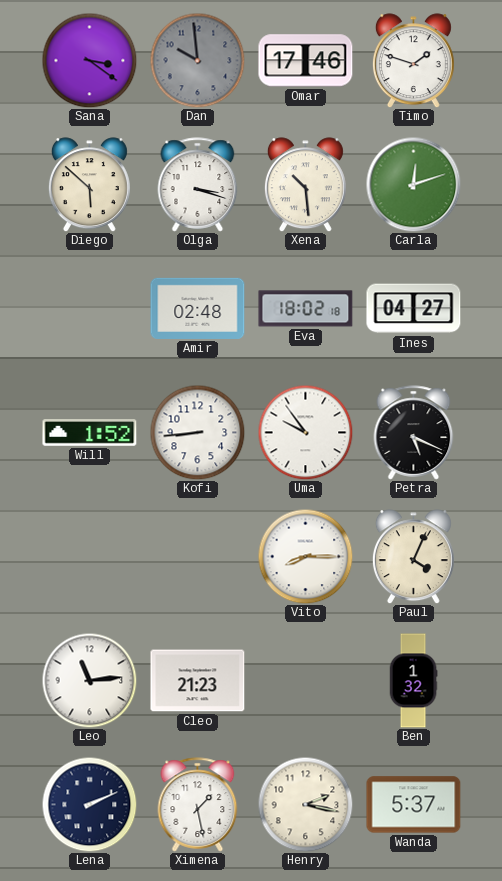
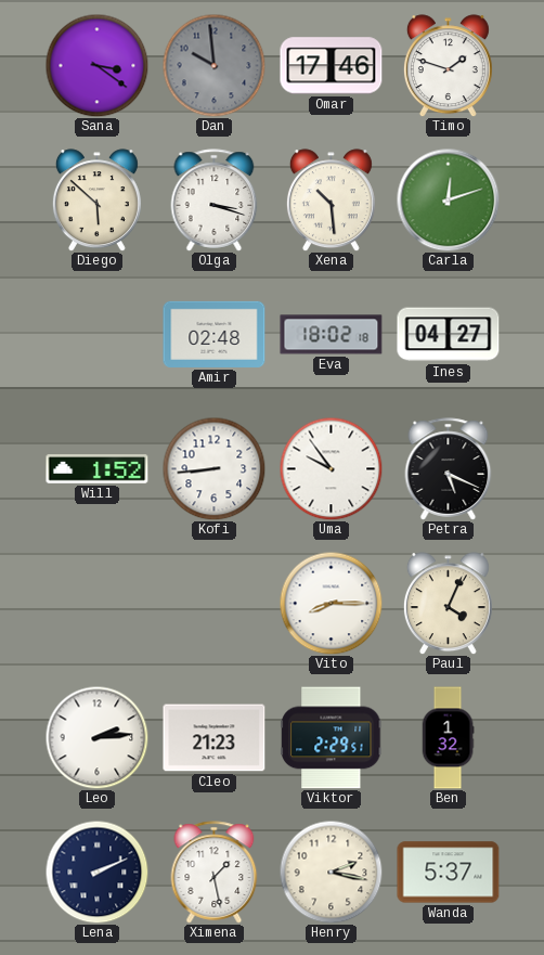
Leo: 11:14 -> 2:14
Viktor: none -> 2:29
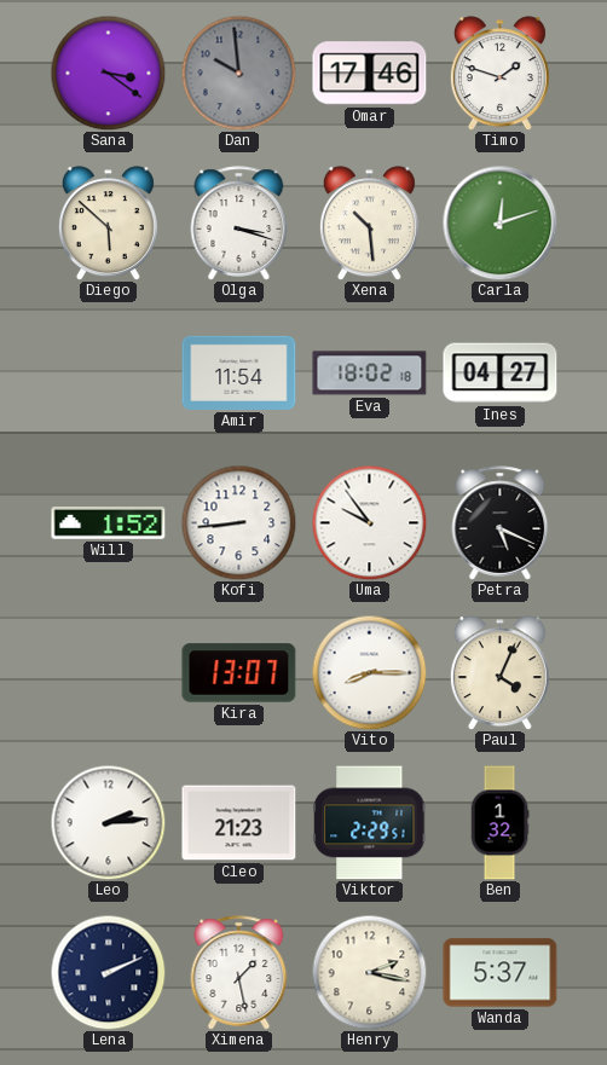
Amir: 02:48 -> 11:54
Kira: none -> 13:07
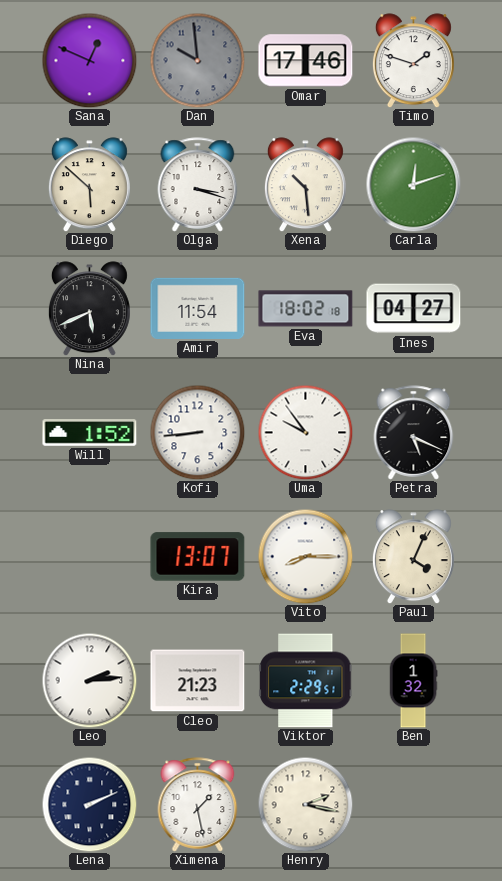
Sana: 3:21 -> 12:49
Nina: none -> 5:41
Wanda: 5:37 -> none
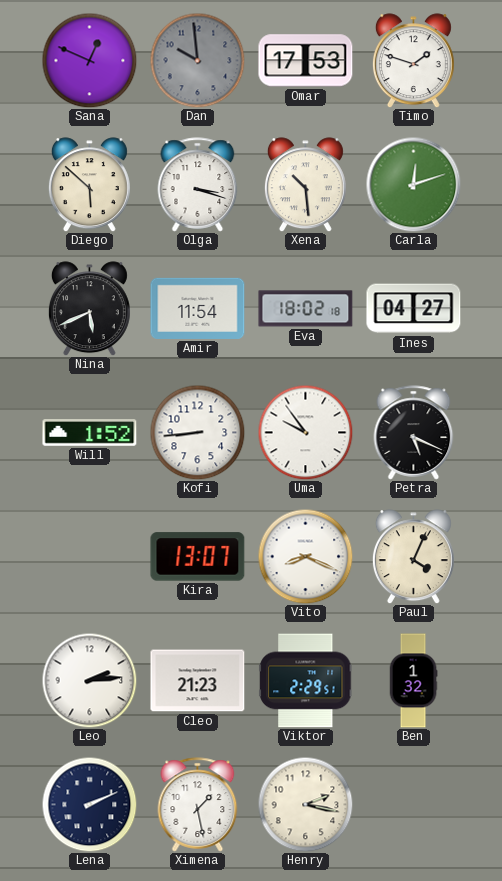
Omar: 17:46 -> 17:53
Vito: 8:15 -> 8:19
